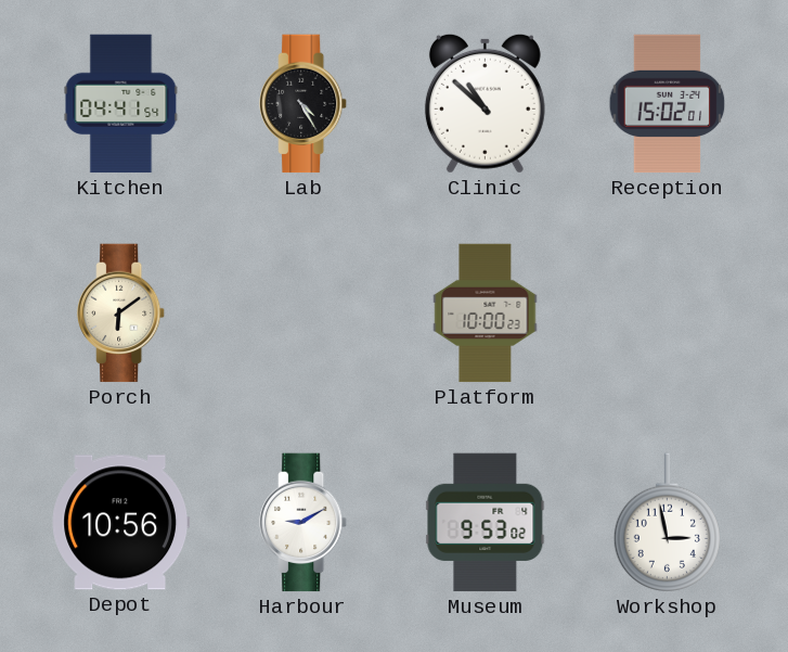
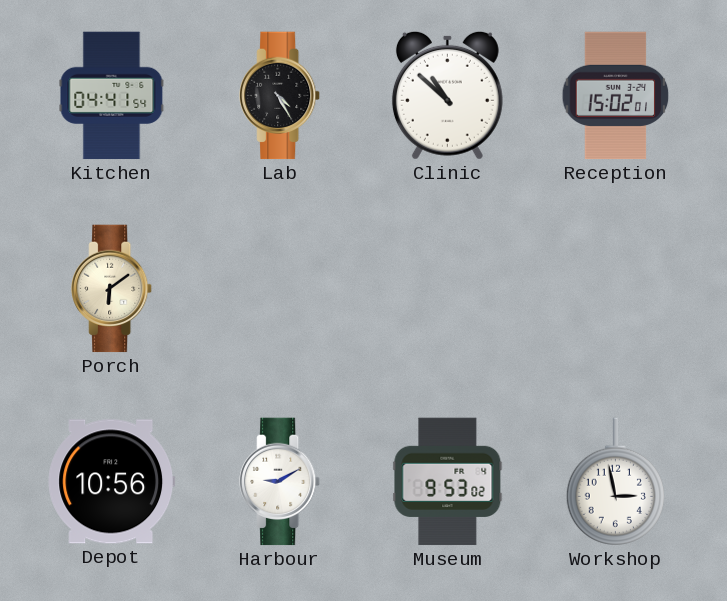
Platform: 10:00 -> none
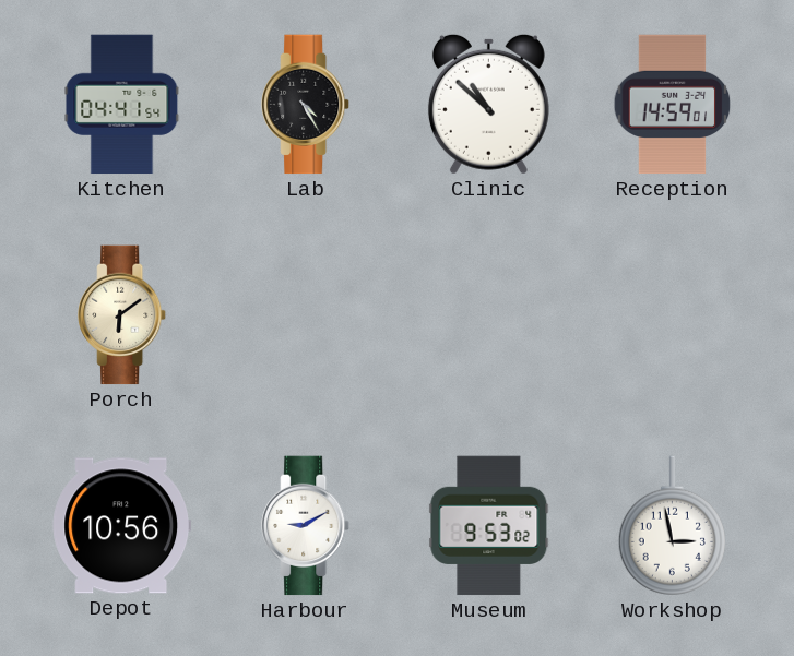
Reception: 15:02 -> 14:59
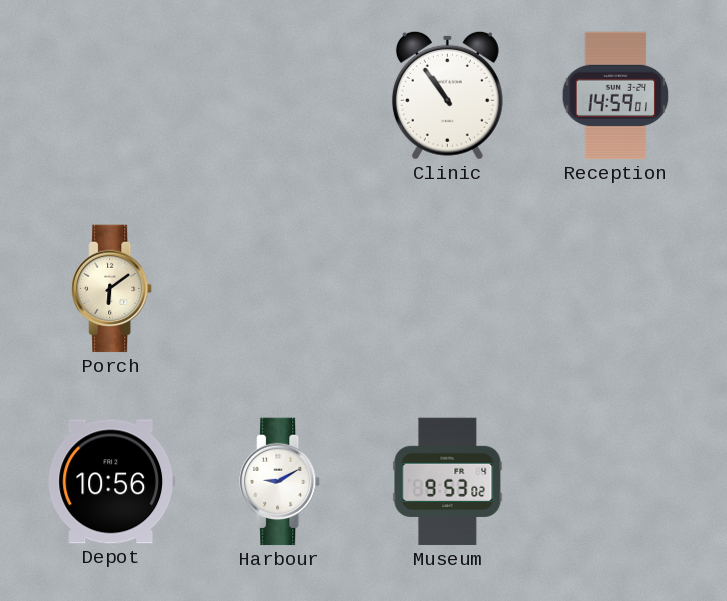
Kitchen: 04:41 -> none
Lab: 4:25 -> none
Clinic: 10:52 -> 10:54
Workshop: 2:58 -> none
